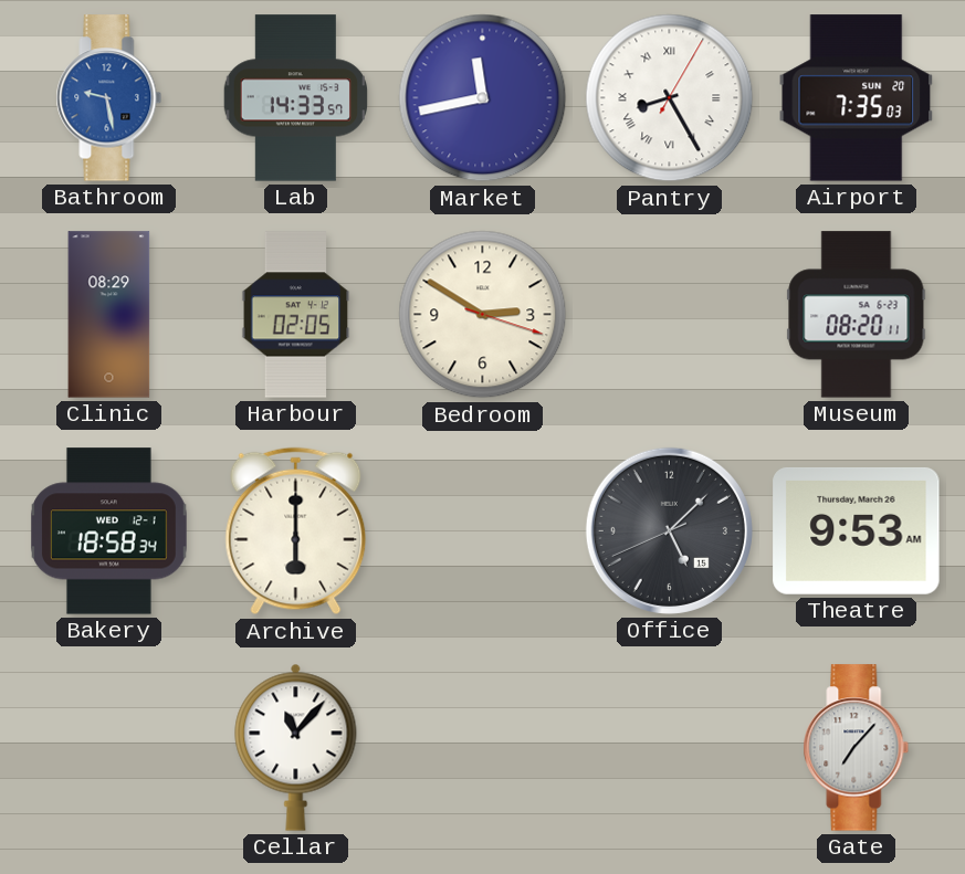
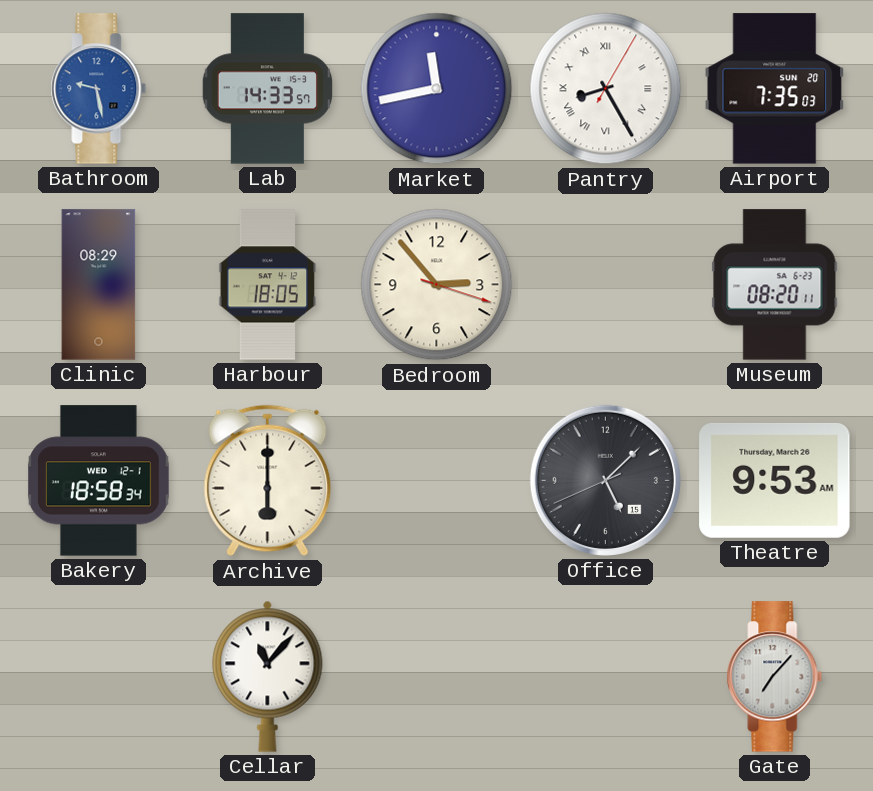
Harbour: 02:05 -> 18:05
Bedroom: 2:50 -> 2:53
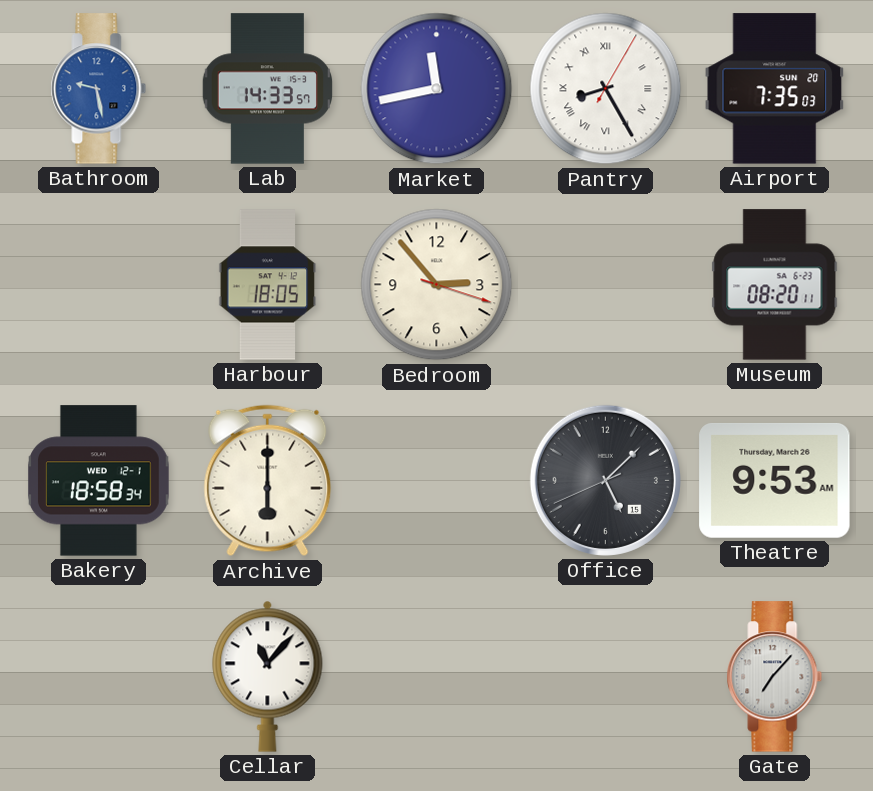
Clinic: 08:29 -> none
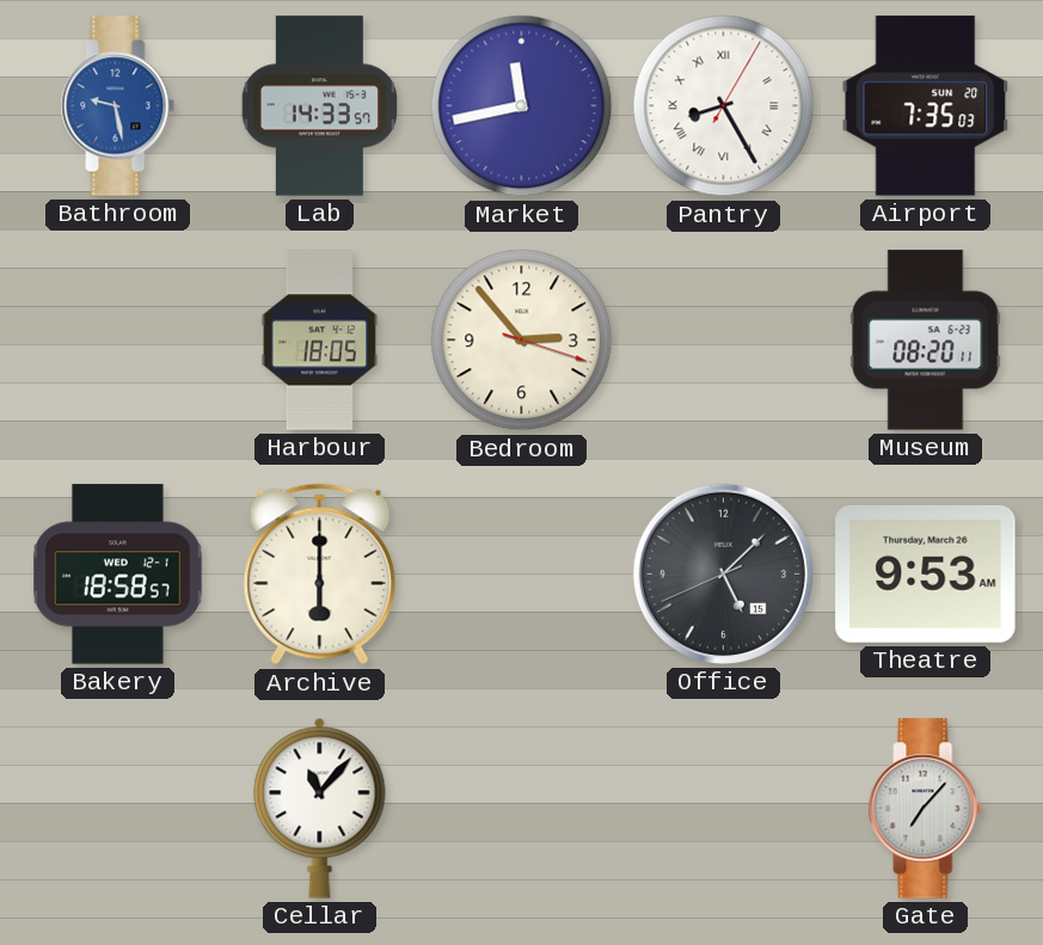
Bakery: 18:58:34 -> 18:58:57
